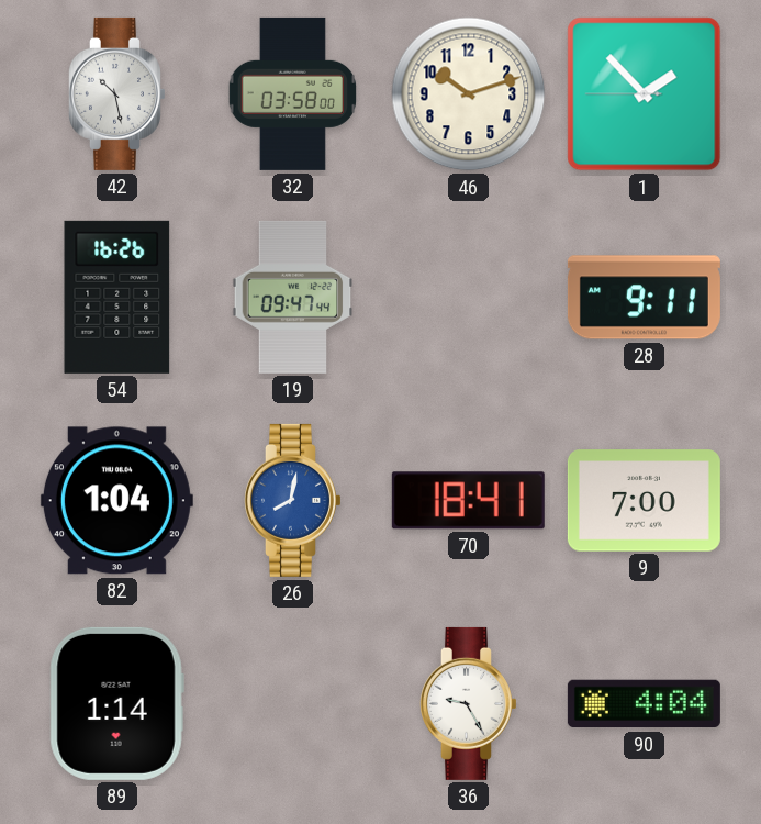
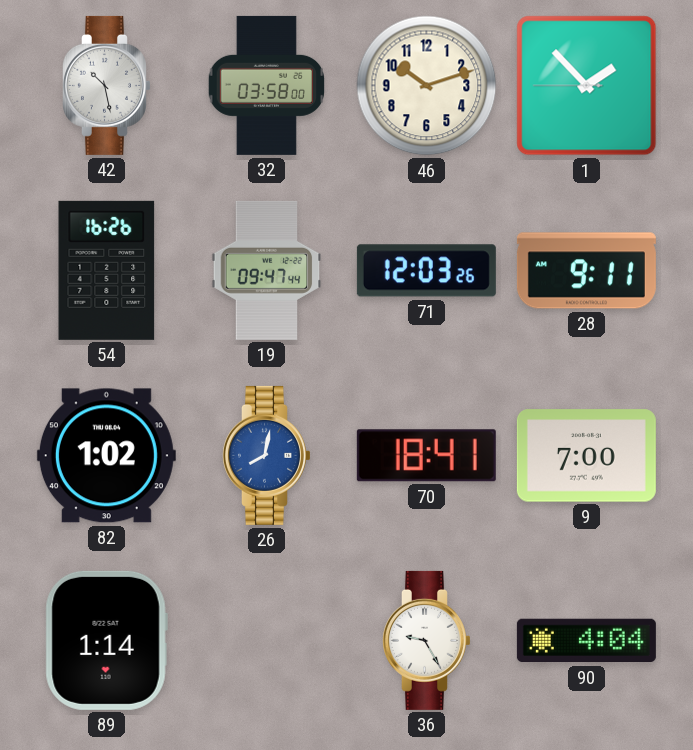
71: none -> 12:03
82: 1:04 -> 1:02
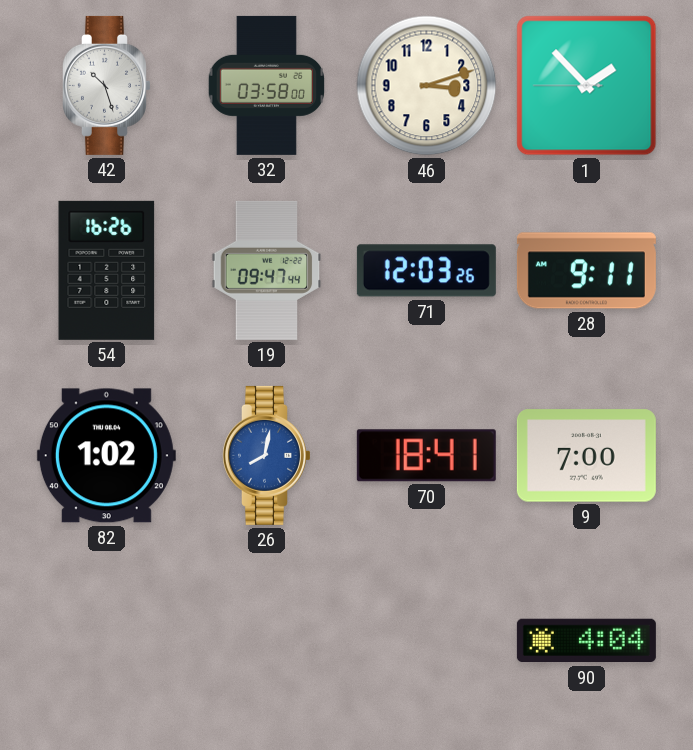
42: 10:28 -> 10:27
46: 10:12 -> 3:12
89: 1:14 -> none
36: 9:25 -> none
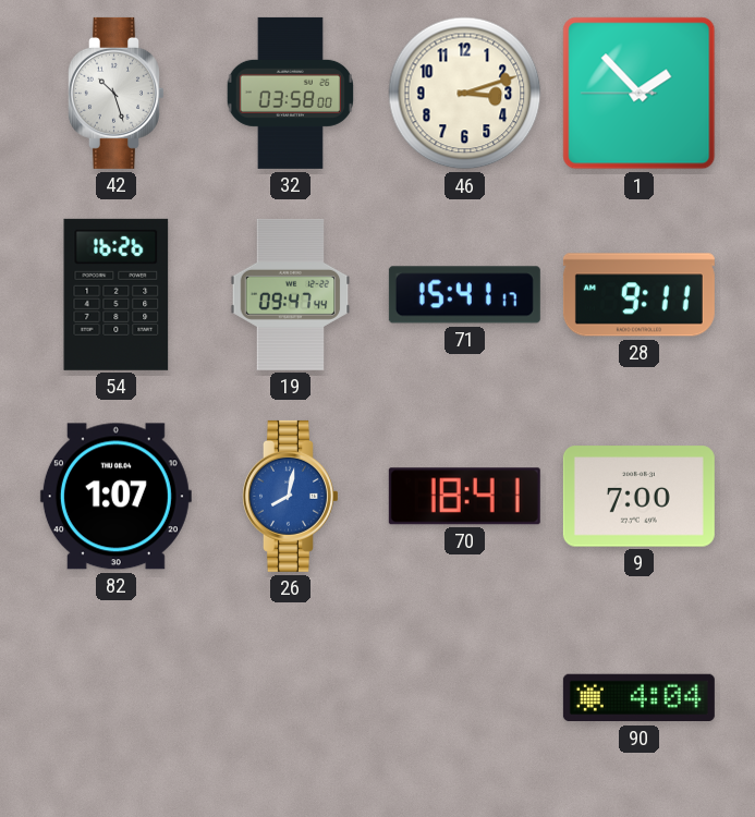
71: 12:03 -> 15:41
82: 1:02 -> 1:07
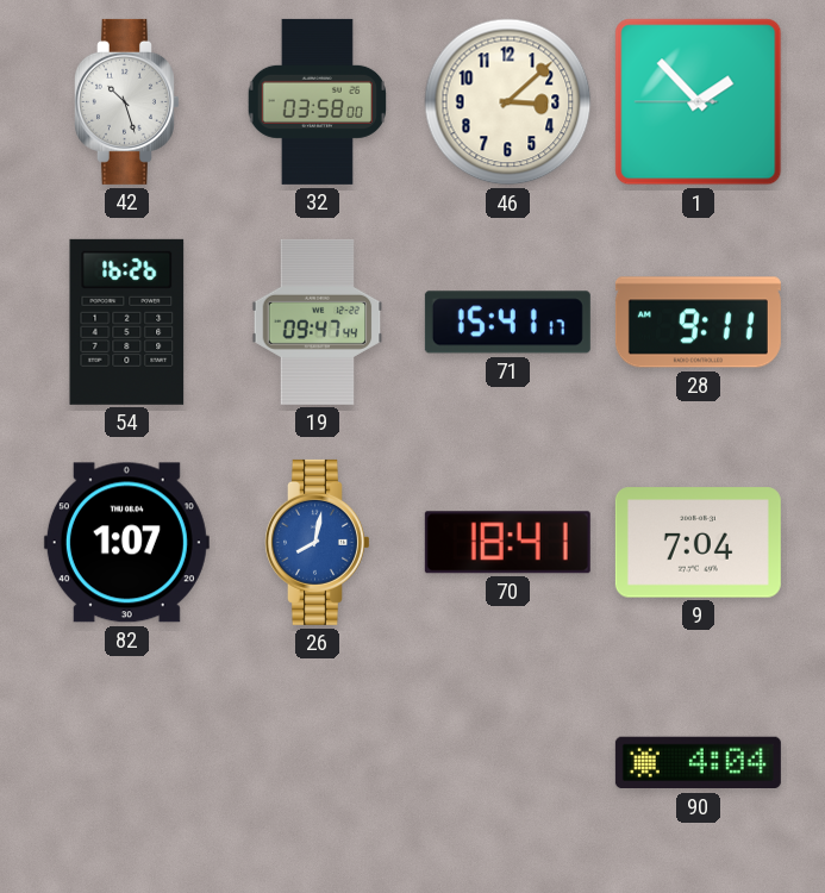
46: 3:12 -> 3:08
9: 7:00 -> 7:04
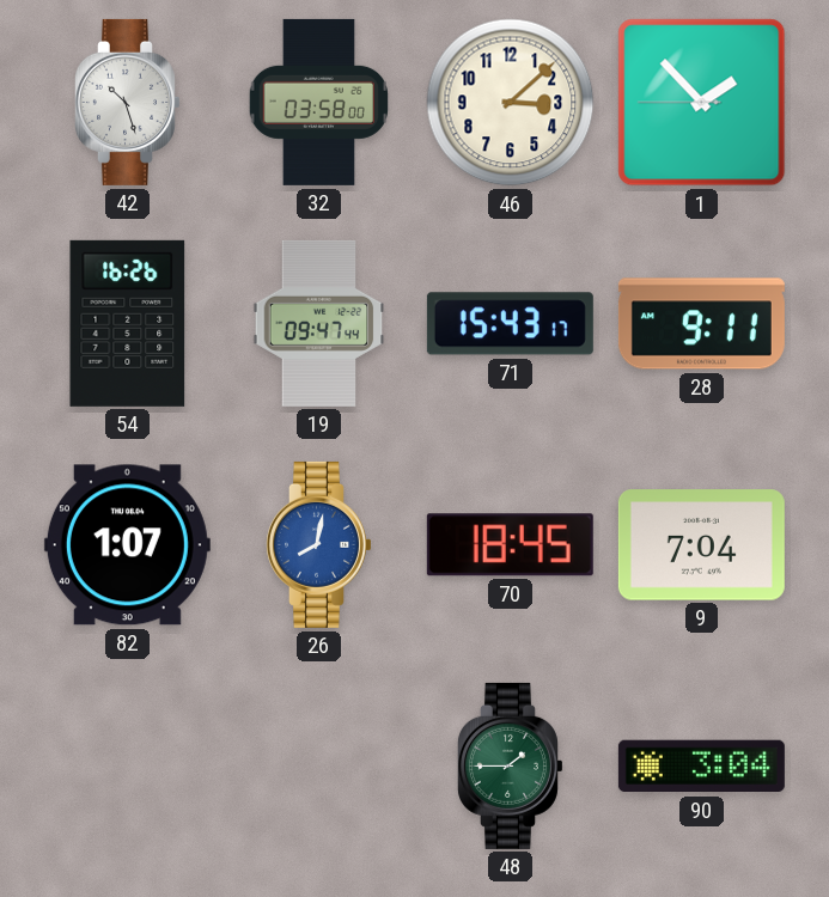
71: 15:41 -> 15:43
70: 18:41 -> 18:45
48: none -> 1:45
90: 4:04 -> 3:04
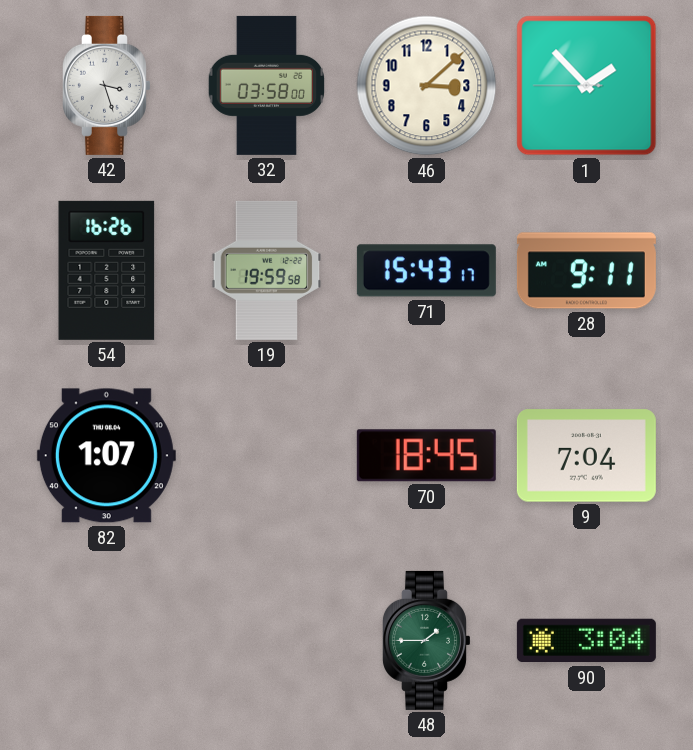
42: 10:27 -> 3:27
19: 09:47 -> 19:59
26: 8:02 -> none
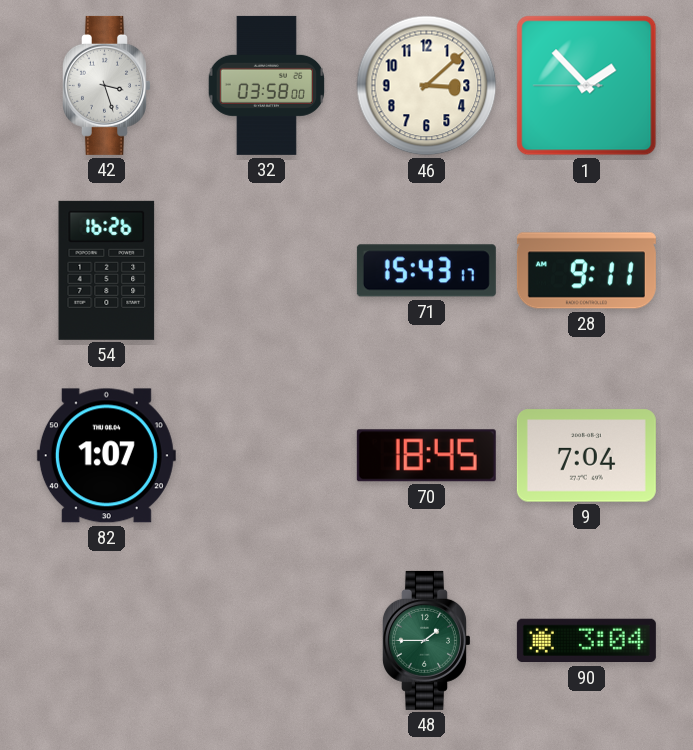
19: 19:59 -> none
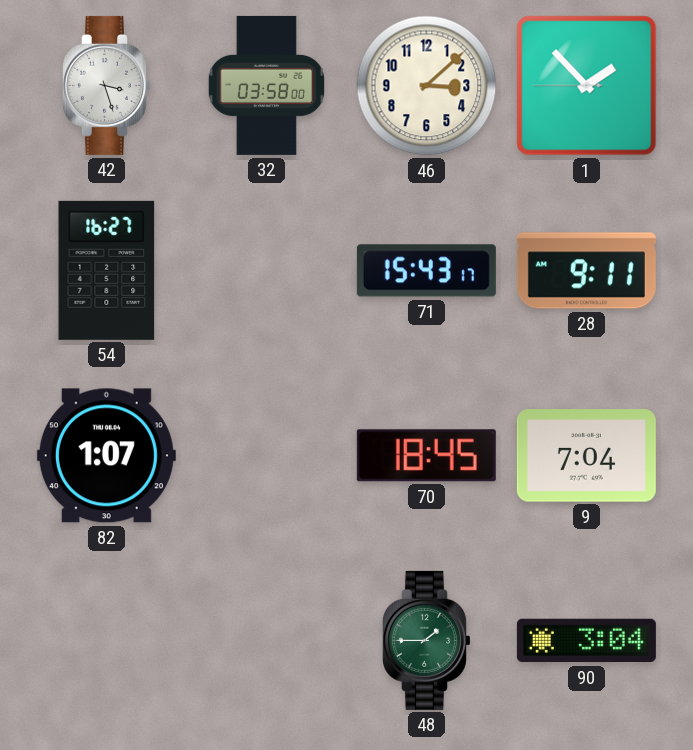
54: 16:26 -> 16:27
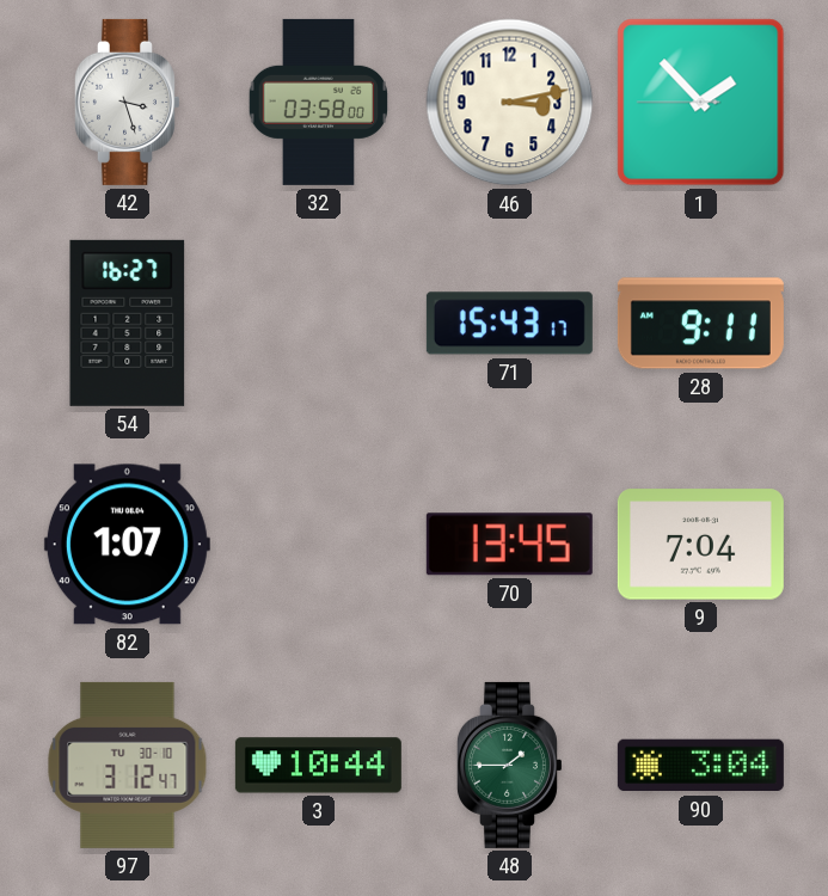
46: 3:08 -> 3:13
70: 18:45 -> 13:45
97: none -> 3:12
3: none -> 10:44
